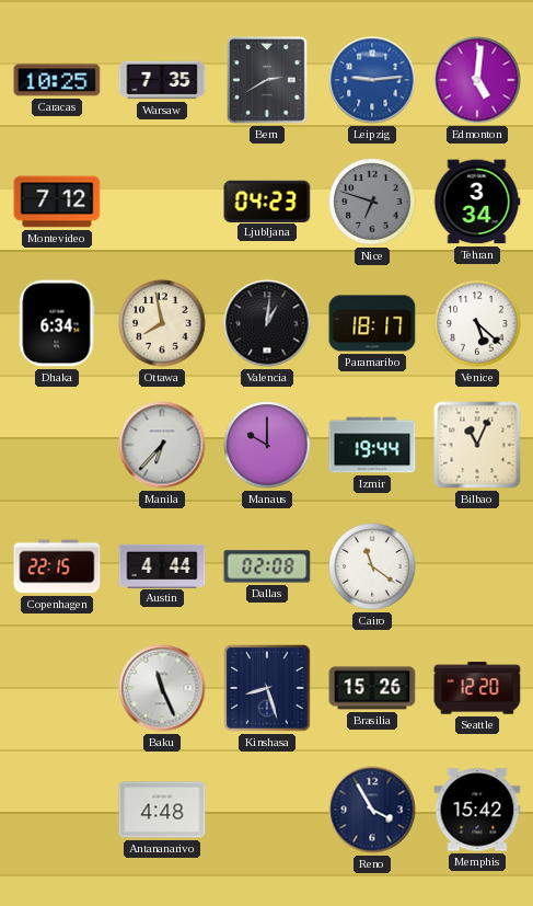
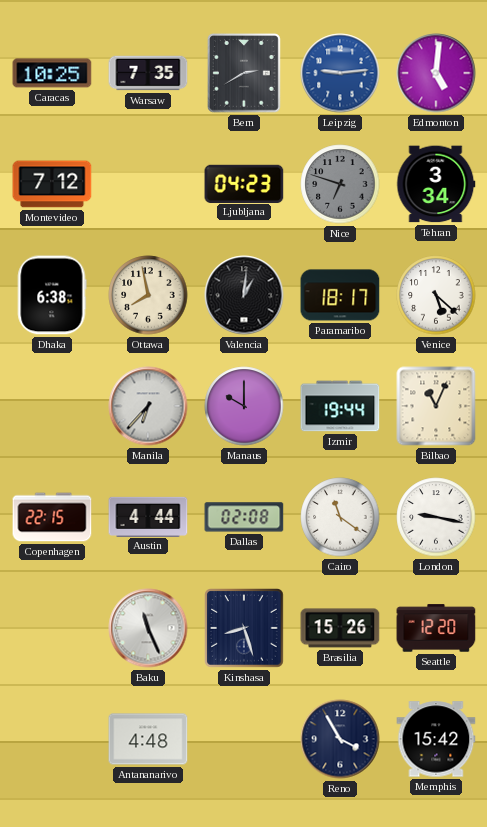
Dhaka: 6:34 -> 6:38
London: none -> 9:17
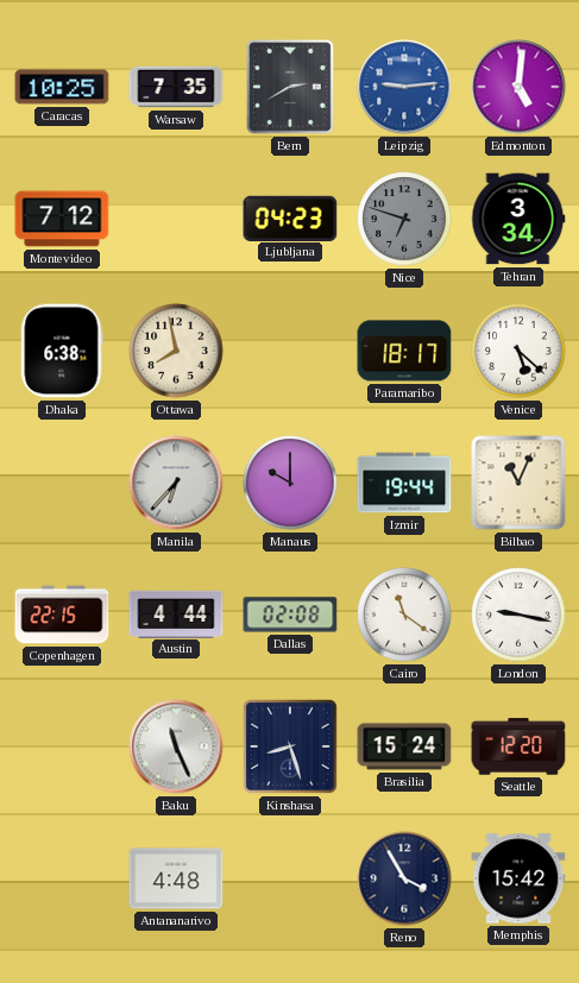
Valencia: 1:01 -> none
Brasilia: 15:26 -> 15:24
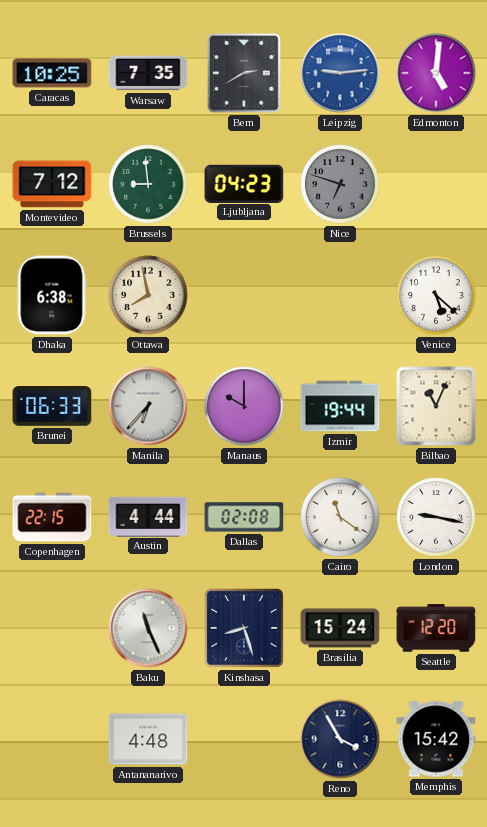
Brussels: none -> 8:59
Tehran: 3:34 -> none
Paramaribo: 18:17 -> none
Brunei: none -> 06:33
